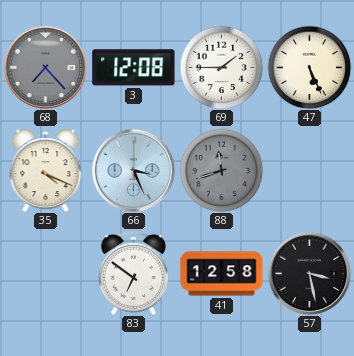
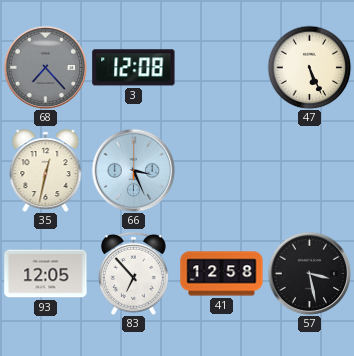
69: 1:45 -> none
35: 4:19 -> 12:32
88: 11:42 -> none
93: none -> 12:05
83: 6:51 -> 6:53
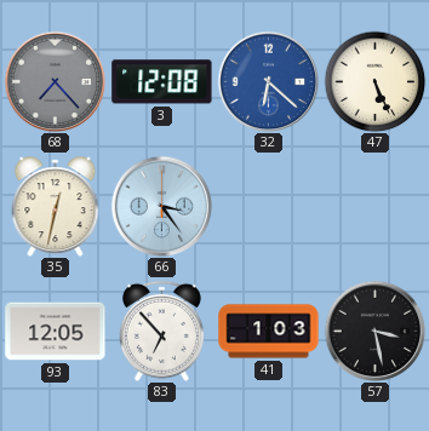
32: none -> 6:22
66: 3:26 -> 3:24
41: 12:58 -> 1:03
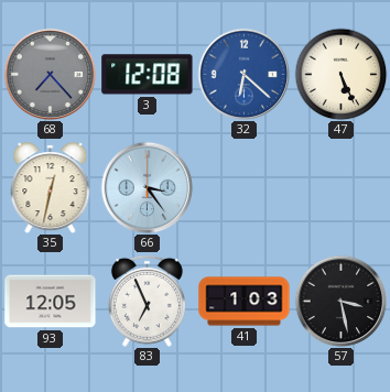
83: 6:53 -> 6:56
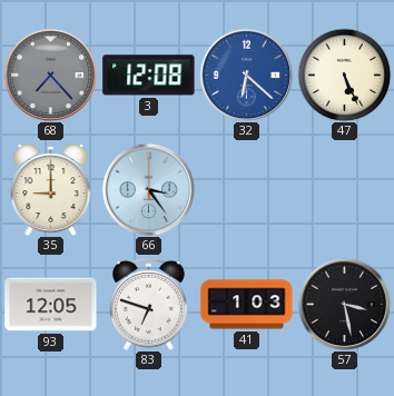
35: 12:32 -> 9:00
83: 6:56 -> 6:48
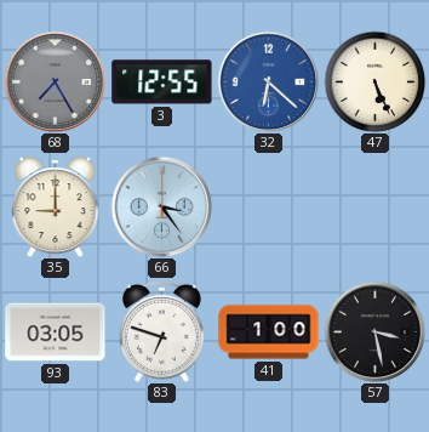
68: 7:23 -> 7:25
3: 12:08 -> 12:55
93: 12:05 -> 03:05
41: 1:03 -> 1:00
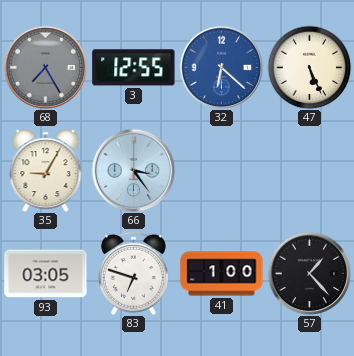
35: 9:00 -> 9:05
57: 3:28 -> 1:23
